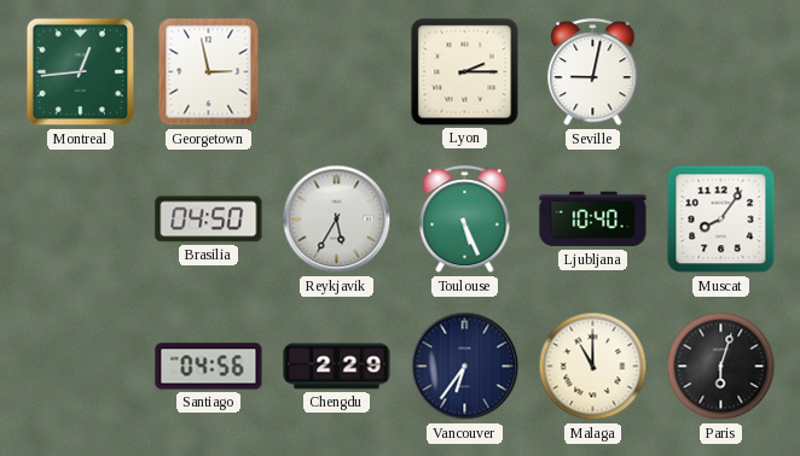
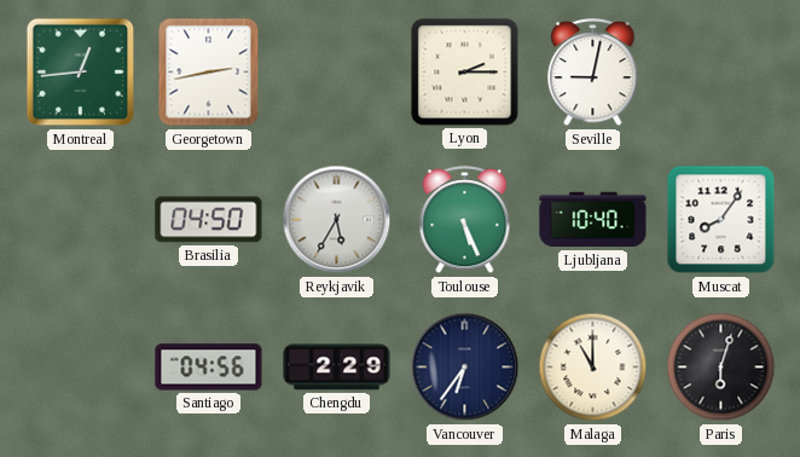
Georgetown: 2:58 -> 2:43
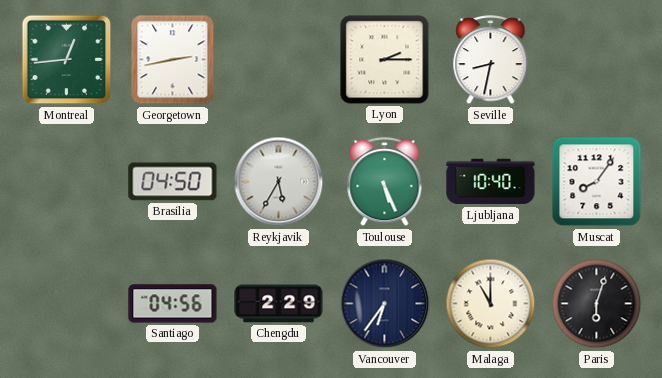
Seville: 9:02 -> 8:32
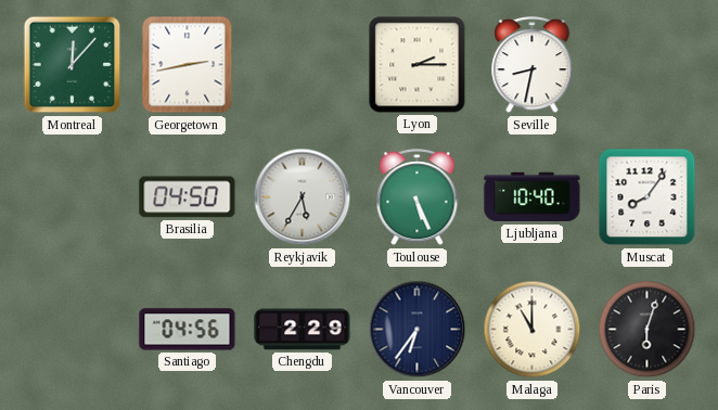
Montreal: 12:44 -> 12:07
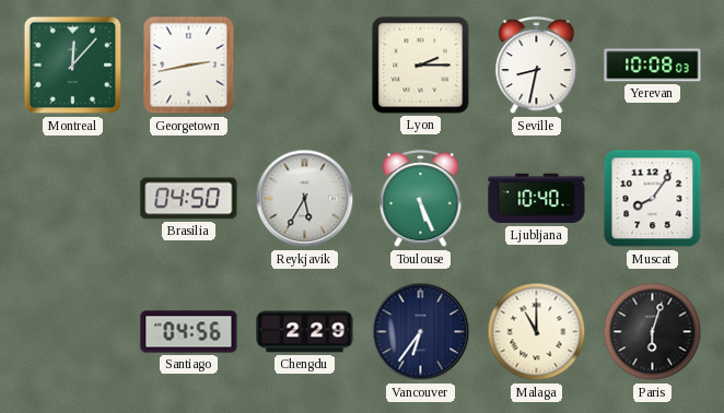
Yerevan: none -> 10:08
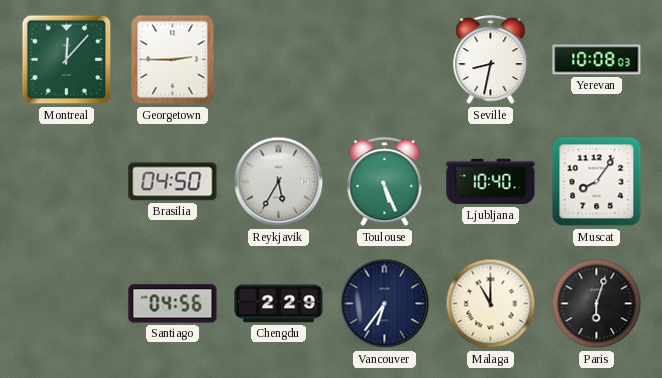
Georgetown: 2:43 -> 2:45
Lyon: 2:15 -> none
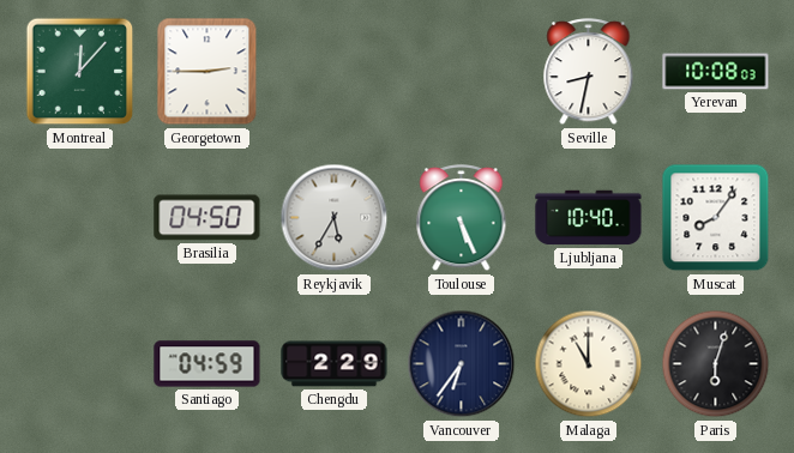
Santiago: 04:56 -> 04:59
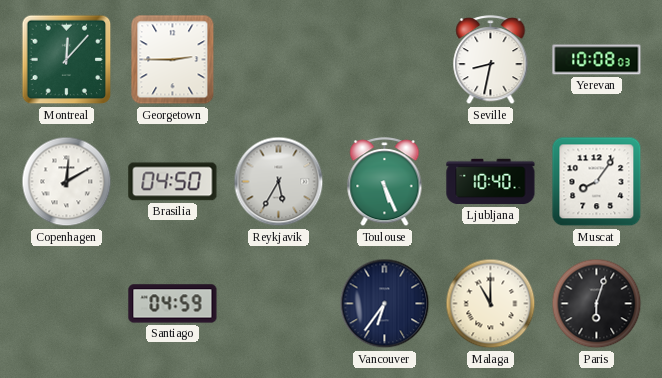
Copenhagen: none -> 12:10
Chengdu: 2:29 -> none
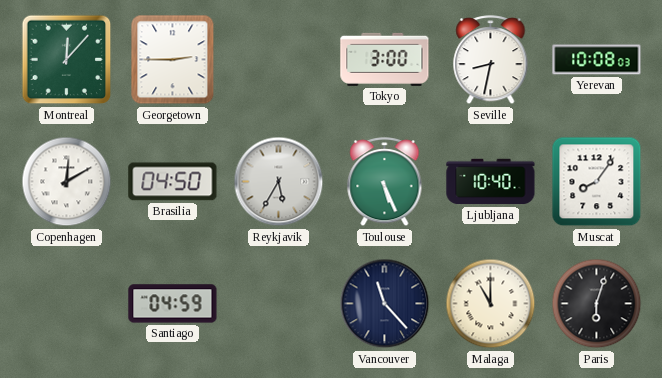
Tokyo: none -> 3:00
Vancouver: 6:36 -> 11:23
